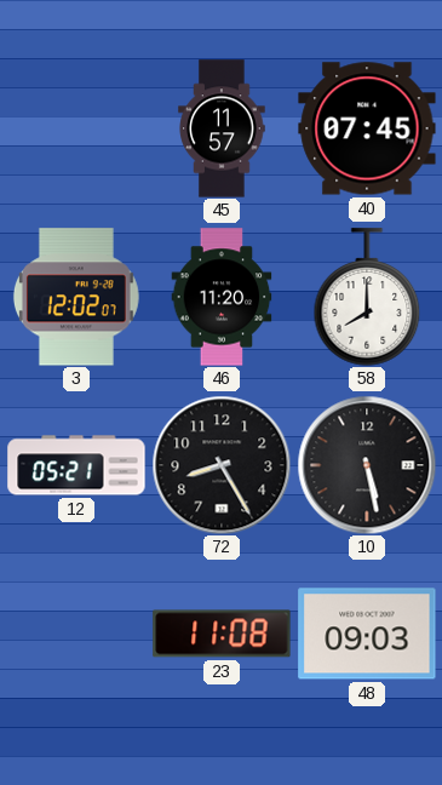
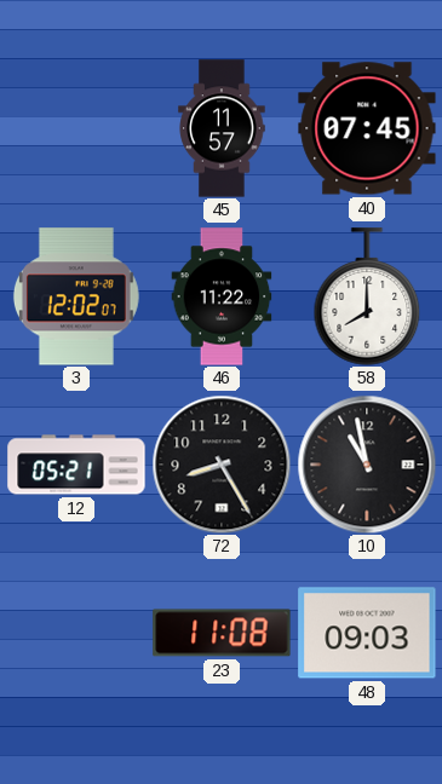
46: 11:20 -> 11:22
10: 5:28 -> 10:58
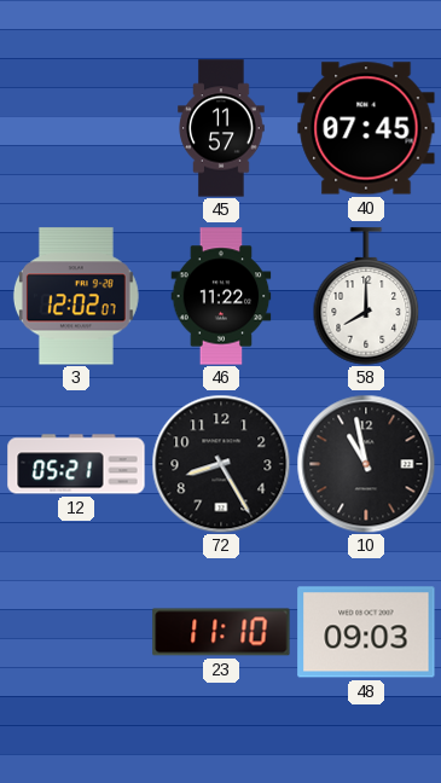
23: 11:08 -> 11:10
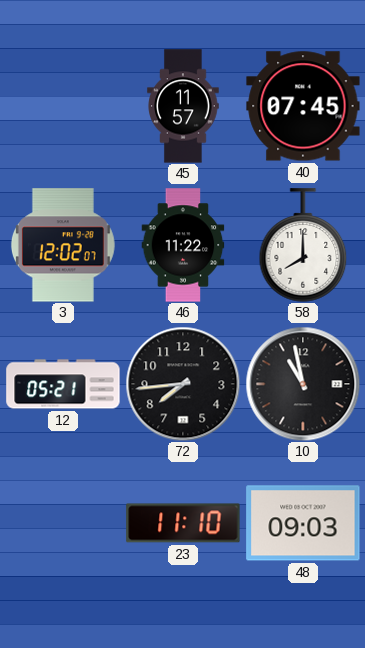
72: 8:25 -> 7:44
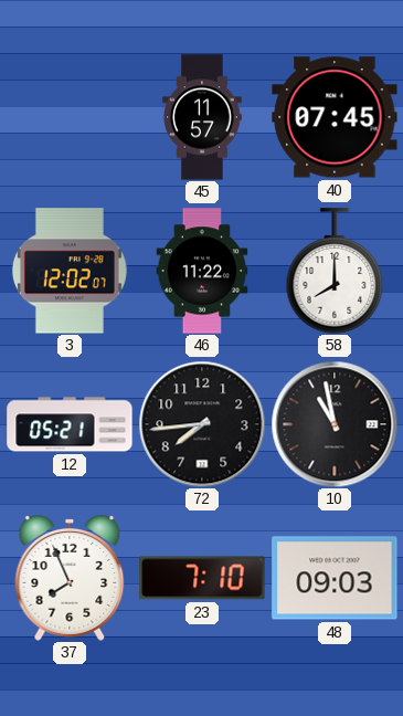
37: none -> 7:56
23: 11:10 -> 7:10
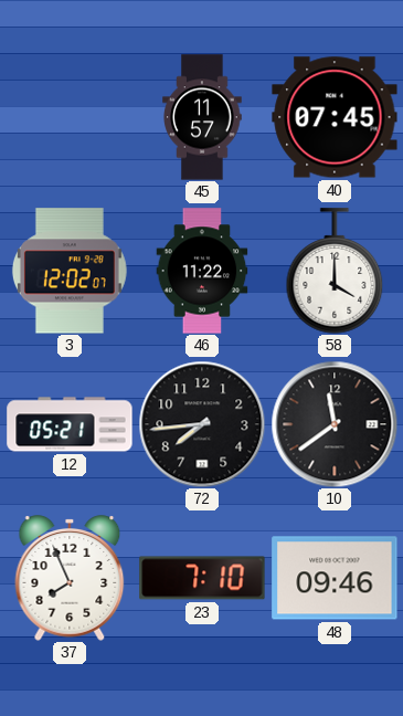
58: 8:00 -> 4:00
10: 10:58 -> 11:39
48: 09:03 -> 09:46
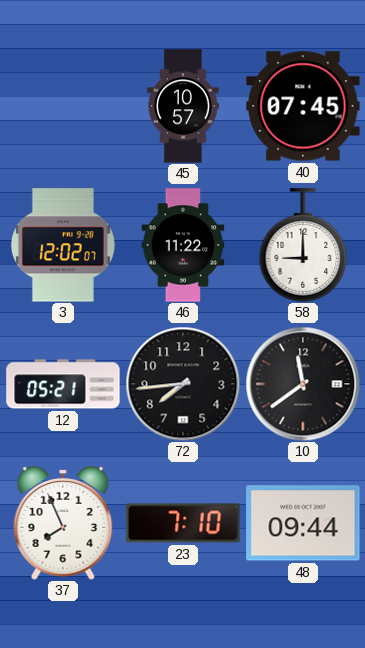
45: 11:57 -> 10:57
58: 4:00 -> 9:00
48: 09:46 -> 09:44
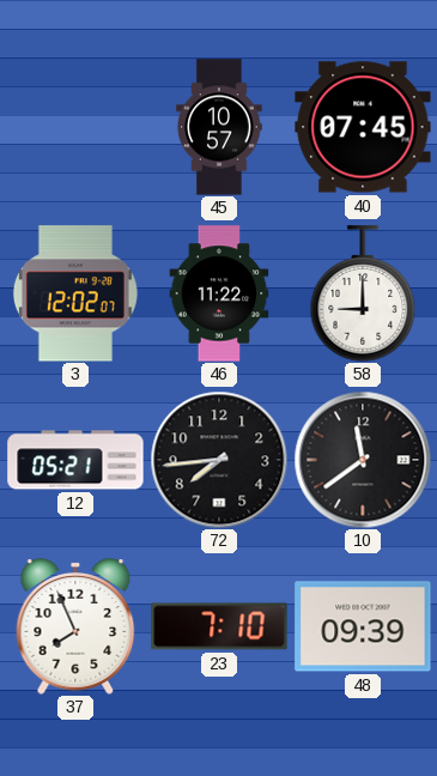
48: 09:44 -> 09:39
